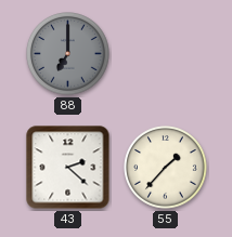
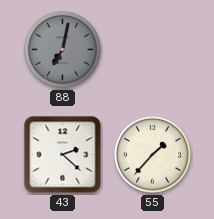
88: 7:00 -> 7:02
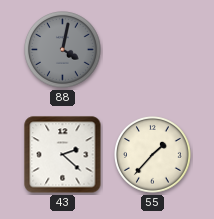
88: 7:02 -> 4:02
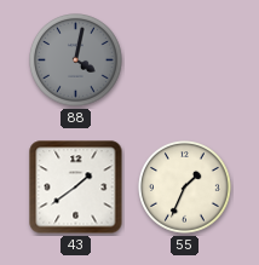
43: 2:22 -> 1:39
55: 1:37 -> 1:34
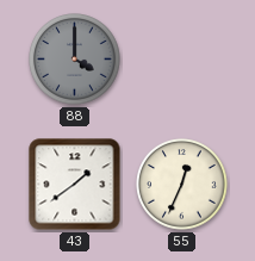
88: 4:02 -> 4:00
55: 1:34 -> 12:34
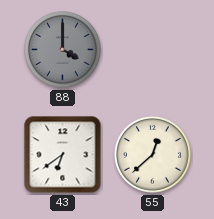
43: 1:39 -> 6:39
55: 12:34 -> 12:38
